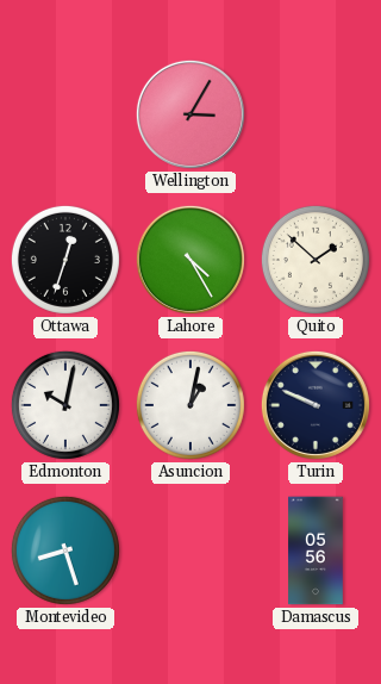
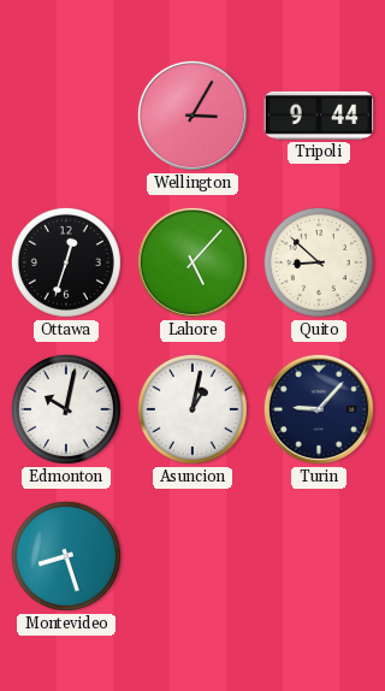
Tripoli: none -> 9:44
Lahore: 4:25 -> 5:07
Quito: 1:52 -> 8:52
Turin: 9:49 -> 9:07
Damascus: 05:56 -> none
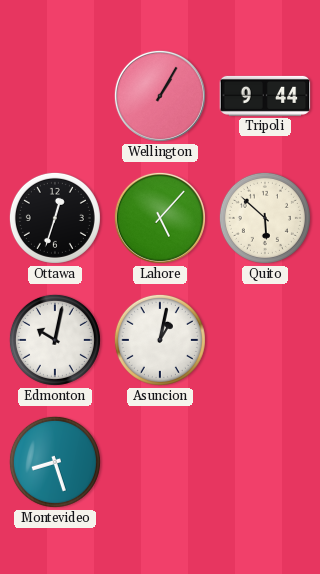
Wellington: 3:05 -> 1:05
Quito: 8:52 -> 5:52
Turin: 9:07 -> none
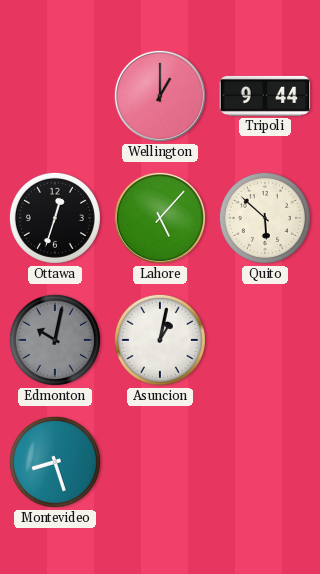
Wellington: 1:05 -> 1:00
Edmonton dial: white -> grey
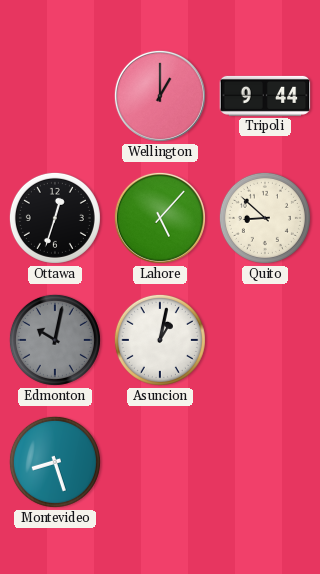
Quito: 5:52 -> 8:52
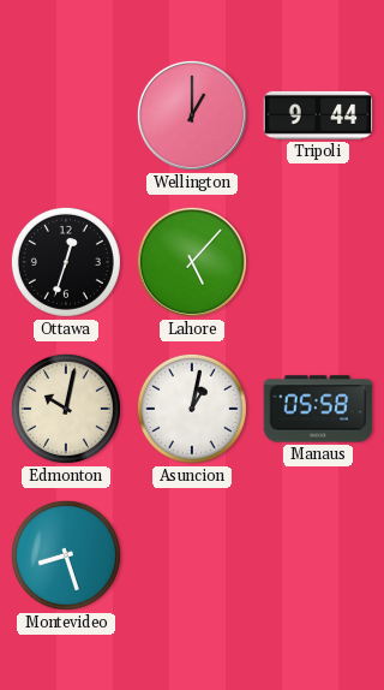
Quito: 8:52 -> none
Edmonton dial: grey -> cream
Manaus: none -> 05:58
